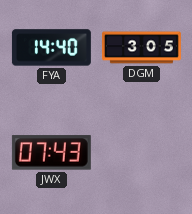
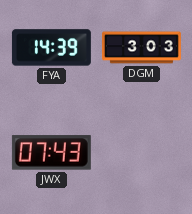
FYA: 14:40 -> 14:39
DGM: 3:05 -> 3:03
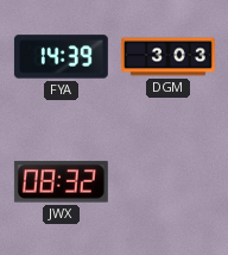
JWX: 07:43 -> 08:32
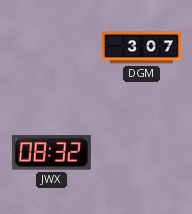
FYA: 14:39 -> none
DGM: 3:03 -> 3:07
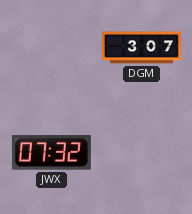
JWX: 08:32 -> 07:32
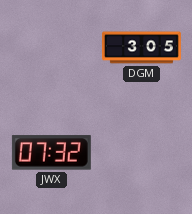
DGM: 3:07 -> 3:05
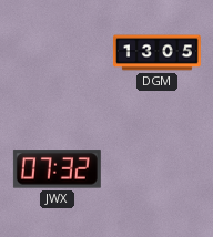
DGM: 3:05 -> 13:05
